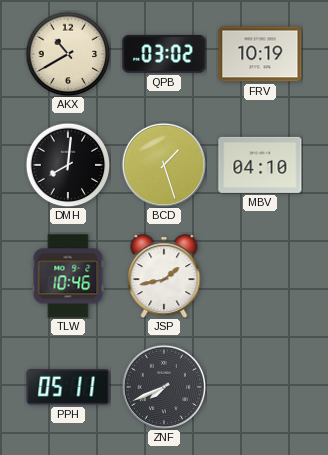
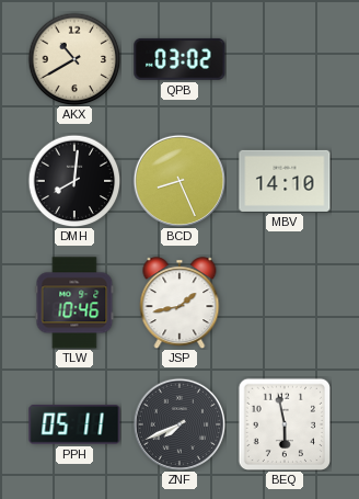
FRV: 10:19 -> none
BCD: 1:27 -> 8:26
MBV: 04:10 -> 14:10
BEQ: none -> 5:58
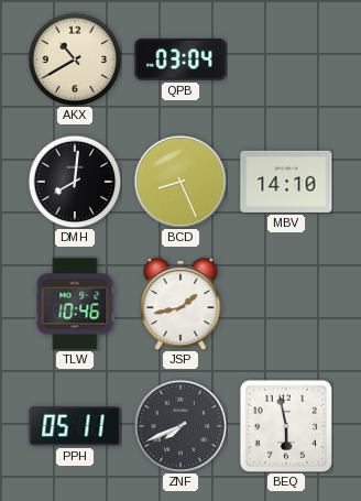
QPB: 03:02 -> 03:04
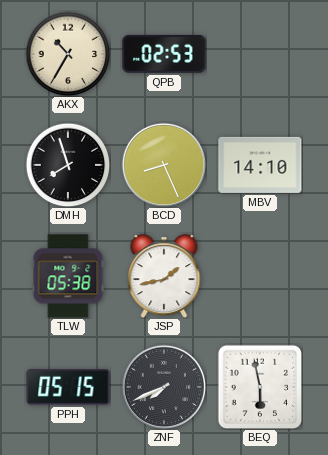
AKX: 10:40 -> 10:35
QPB: 03:04 -> 02:53
DMH: 8:01 -> 7:57
TLW: 10:46 -> 05:38
PPH: 05:11 -> 05:15
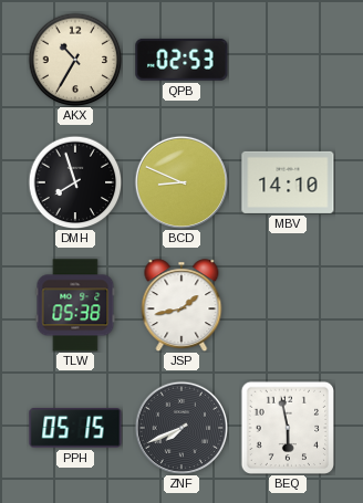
BCD: 8:26 -> 8:49
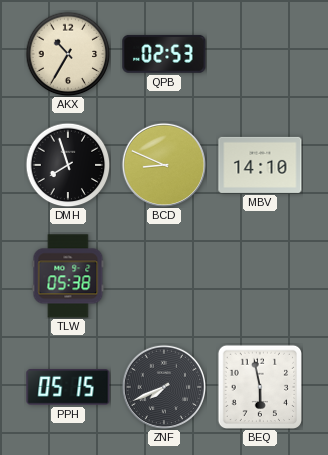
JSP: 1:43 -> none
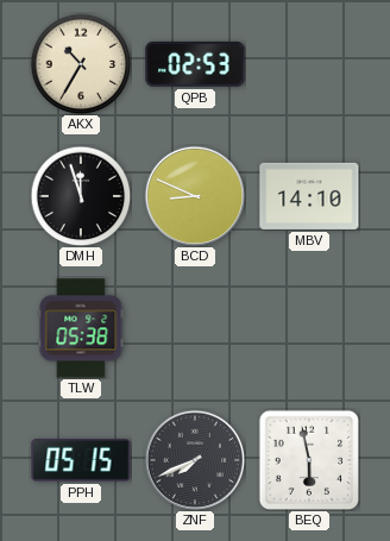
DMH: 7:57 -> 11:57
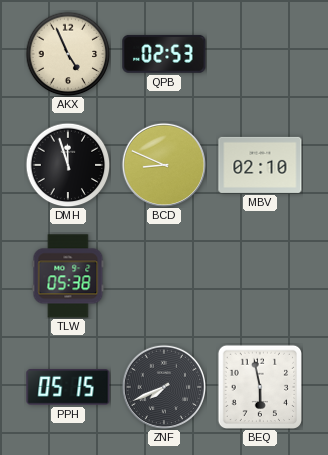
AKX: 10:35 -> 4:56
MBV: 14:10 -> 02:10
